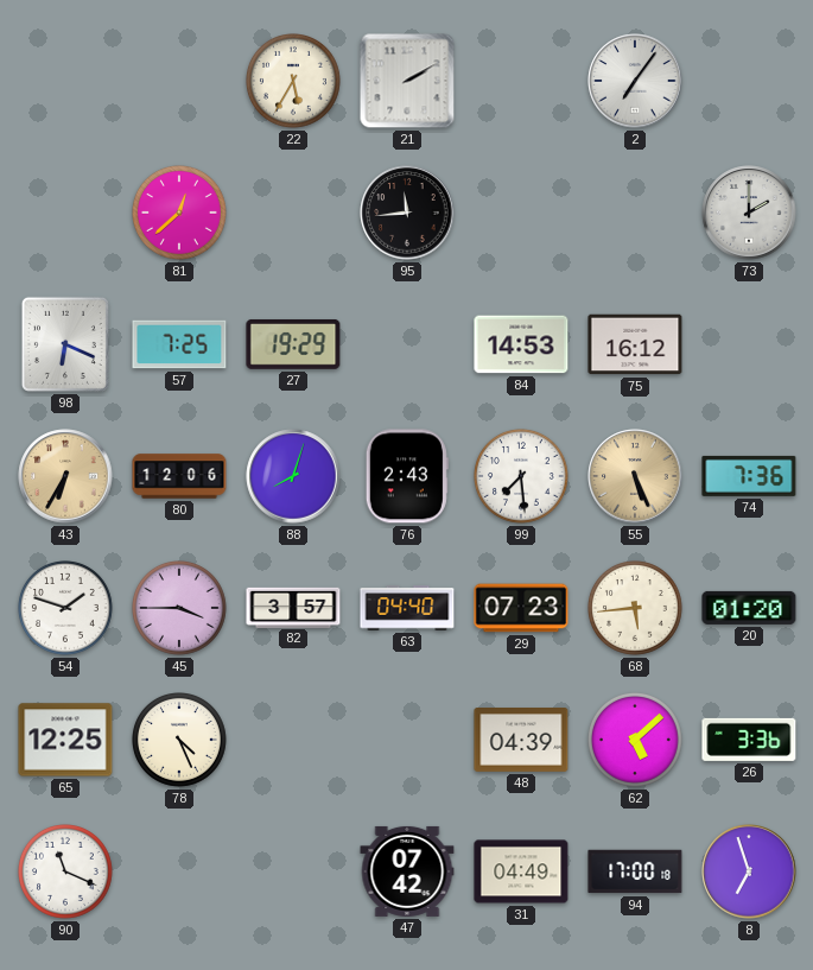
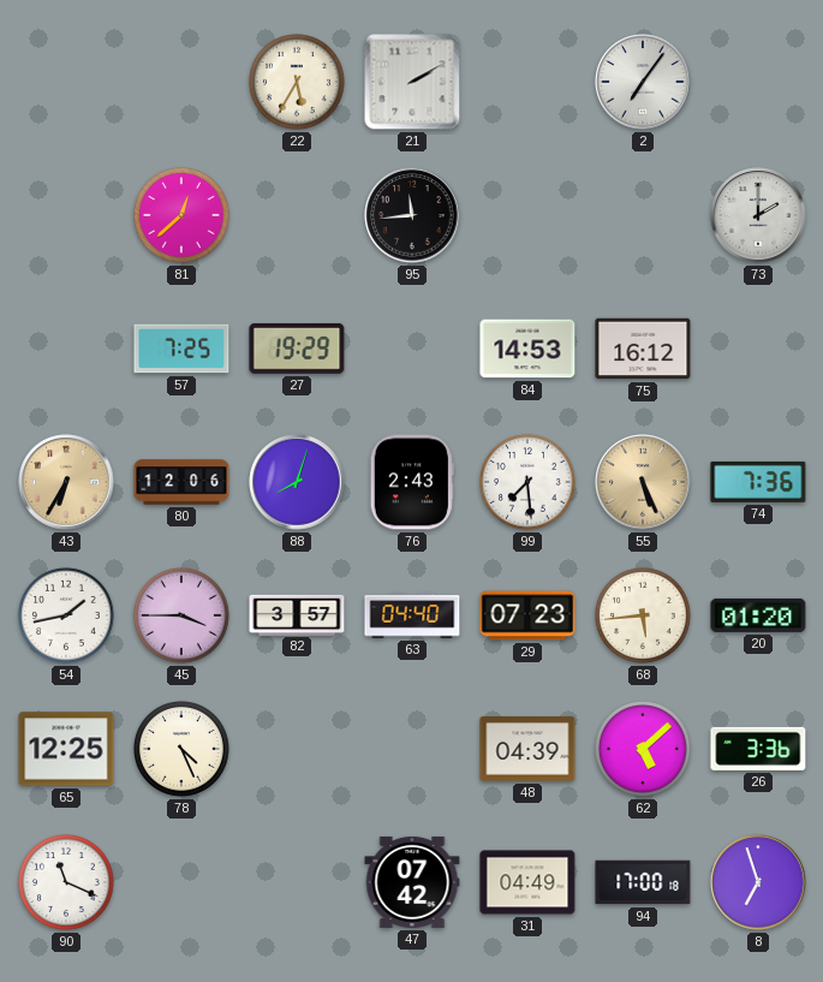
98: 6:19 -> none
54: 1:48 -> 1:43
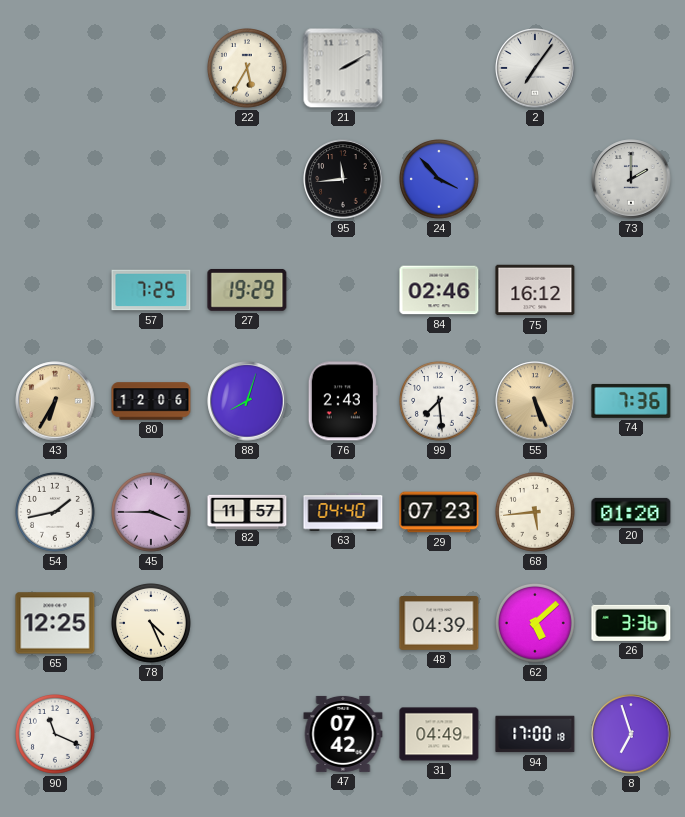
81: 12:38 -> none
24: none -> 3:53
84: 14:53 -> 02:46
82: 3:57 -> 11:57
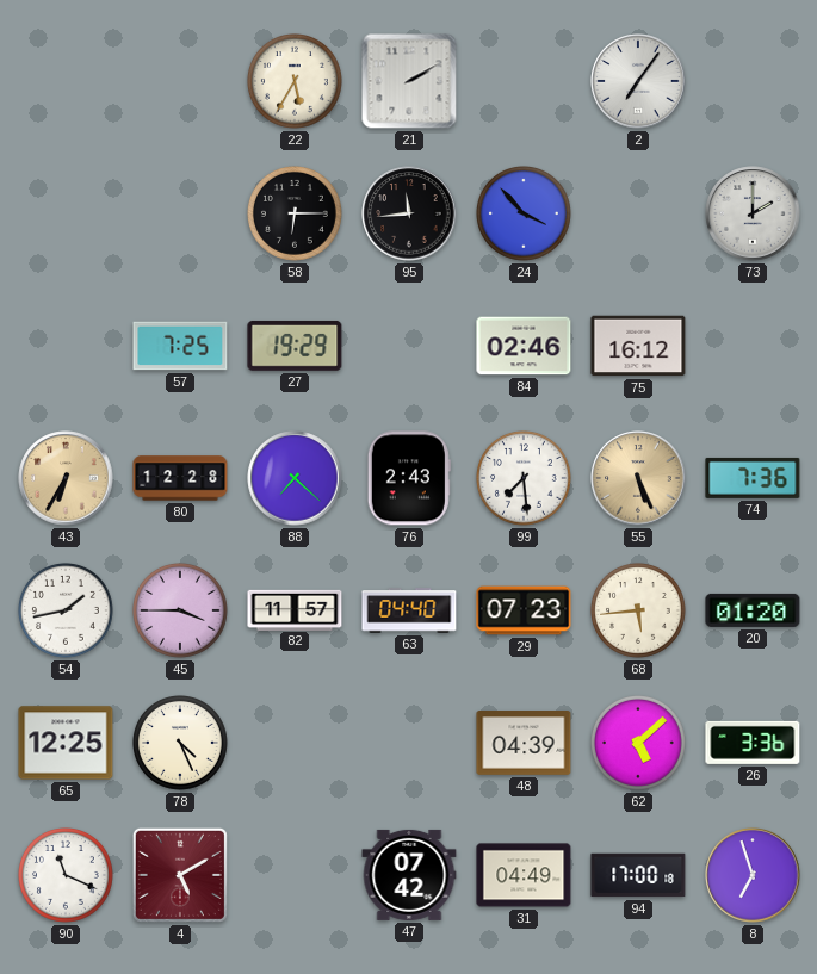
58: none -> 6:15
80: 12:06 -> 12:28
88: 8:03 -> 7:22
4: none -> 5:10
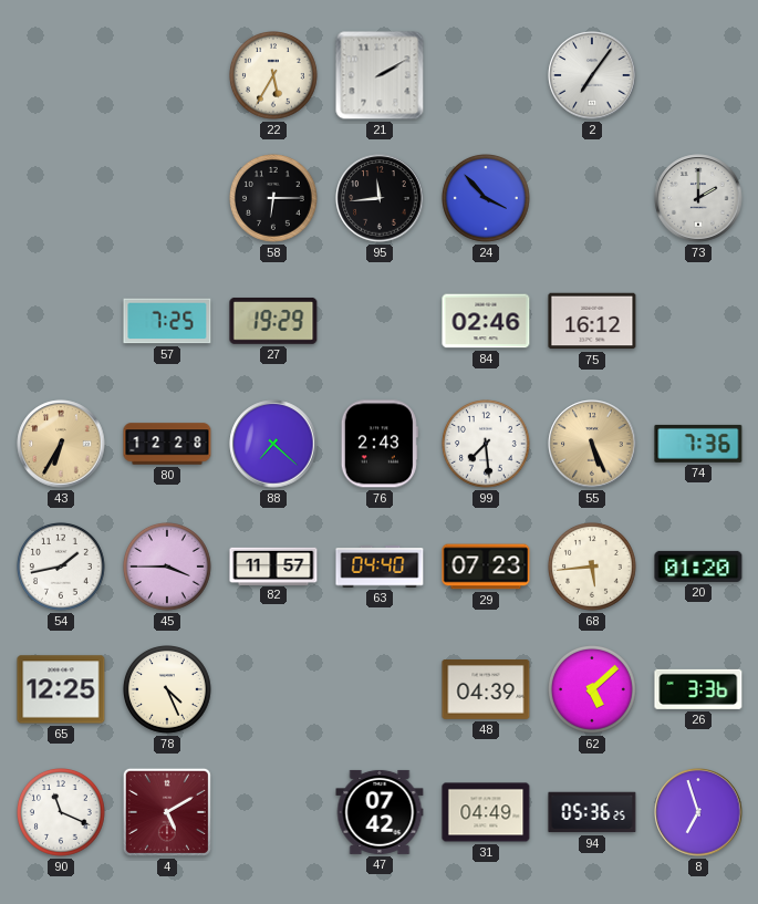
94: 17:00 -> 05:36
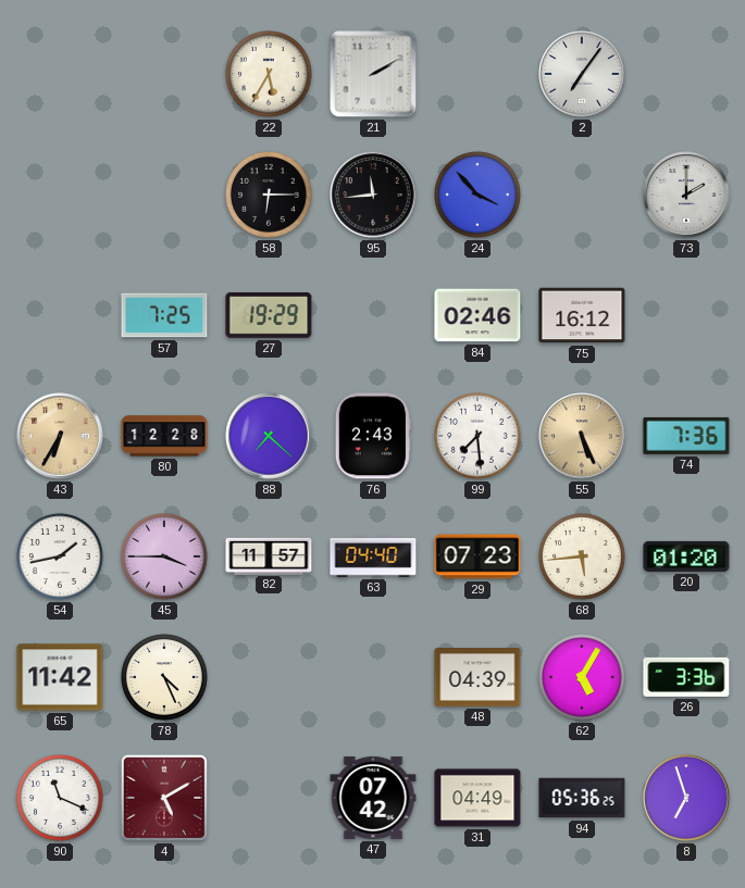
65: 12:25 -> 11:42
62: 5:08 -> 5:05
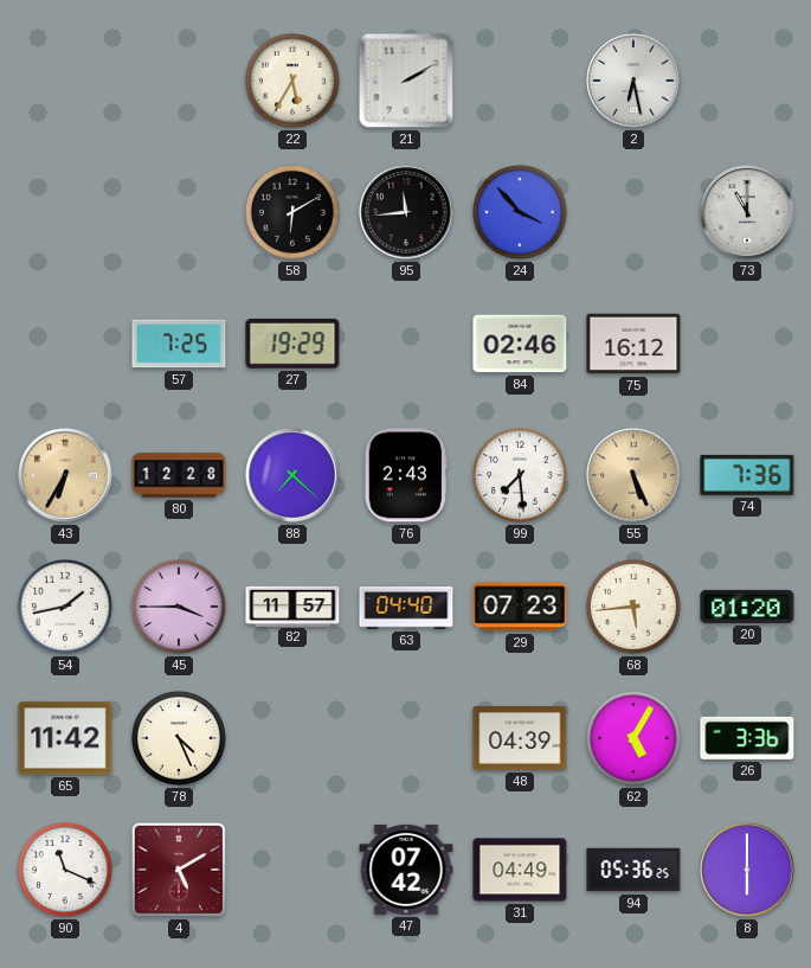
2: 7:06 -> 6:28
58: 6:15 -> 6:10
73: 2:00 -> 11:00
8: 6:57 -> 6:00
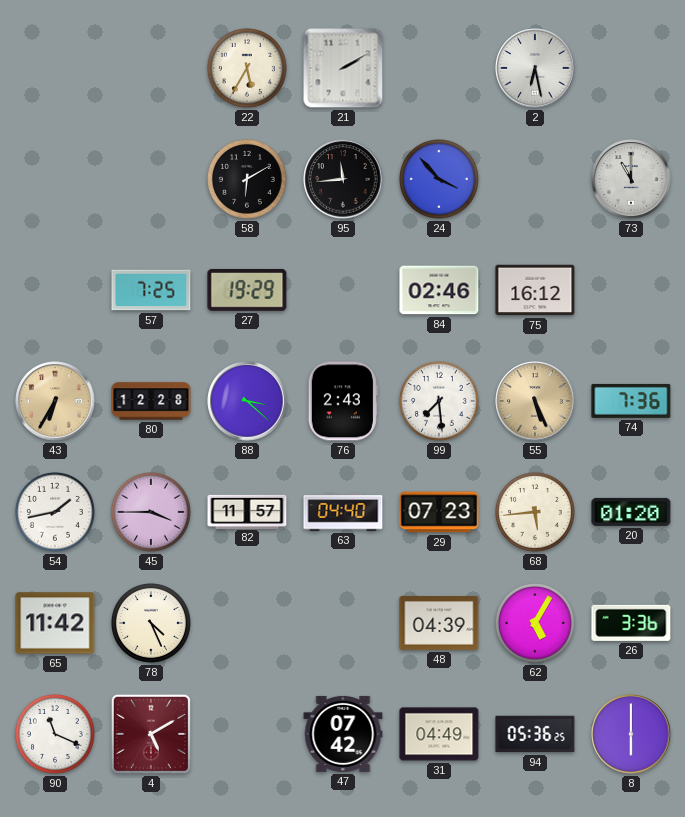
88: 7:22 -> 3:22
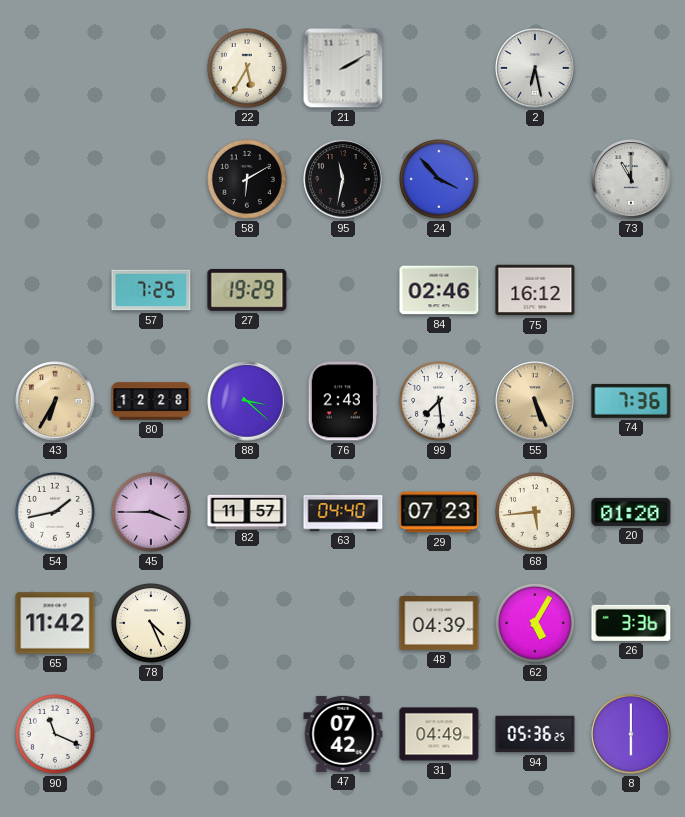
95: 11:44 -> 11:32
4: 5:10 -> none
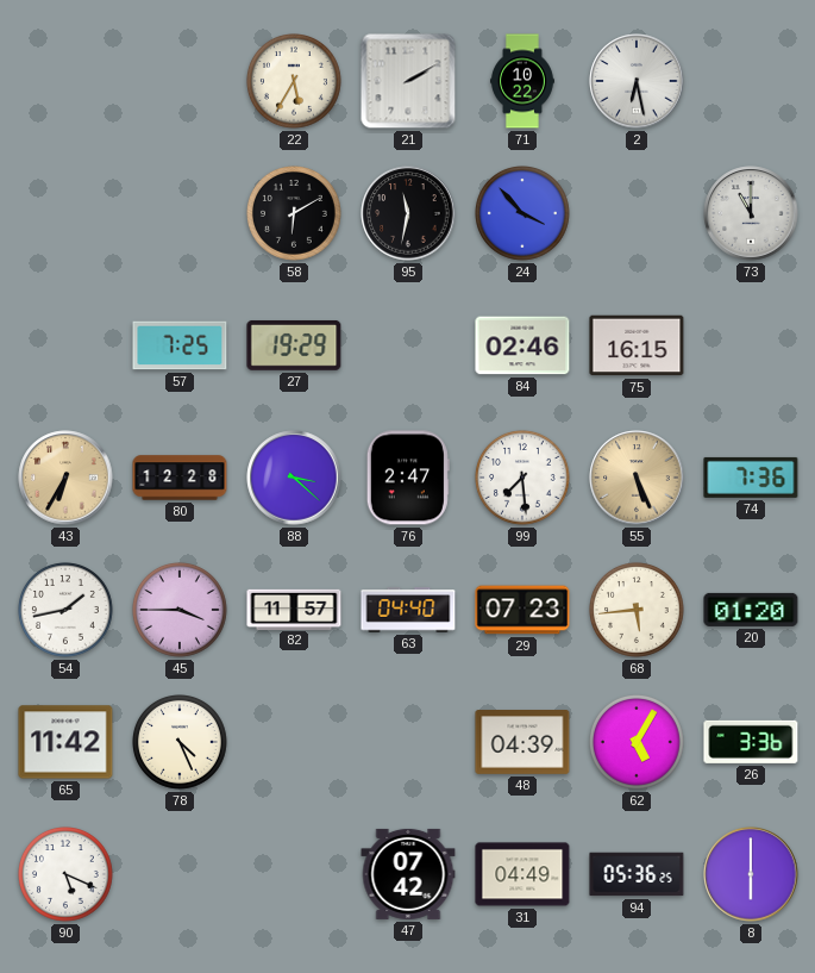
71: none -> 10:22
75: 16:12 -> 16:15
76: 2:43 -> 2:47
90: 11:19 -> 5:19
